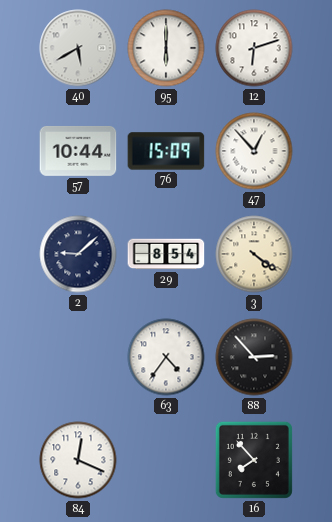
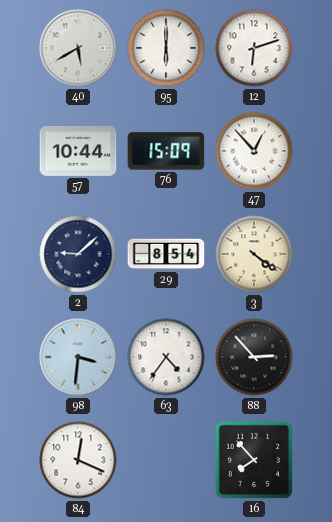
98: none -> 3:31
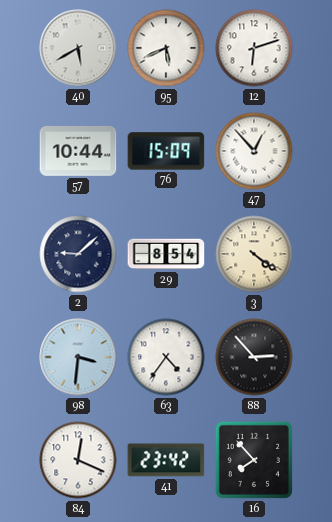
95: 6:00 -> 5:41
41: none -> 23:42
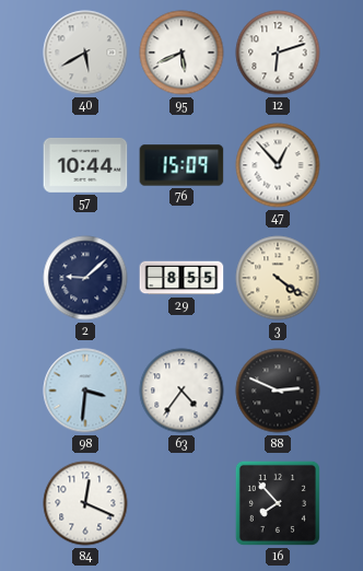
29: 8:54 -> 8:55
88: 2:53 -> 2:49
41: 23:42 -> none
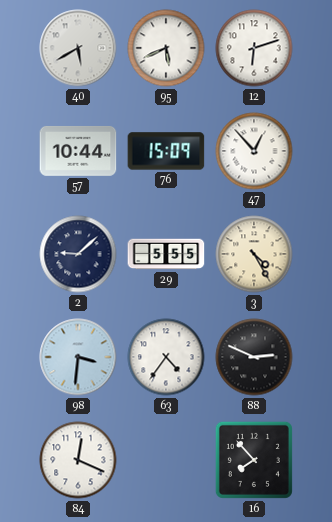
29: 8:55 -> 5:55
3: 4:21 -> 4:25
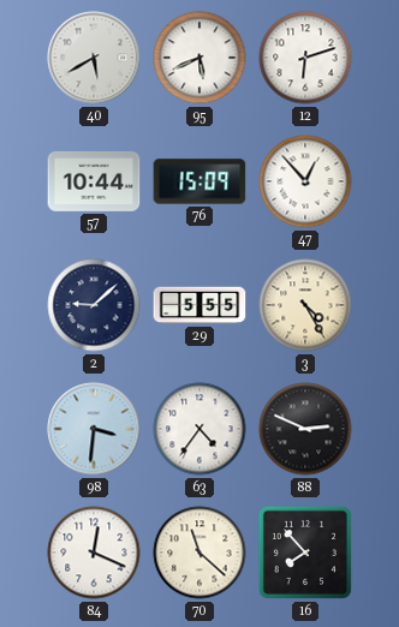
70: none -> 11:22
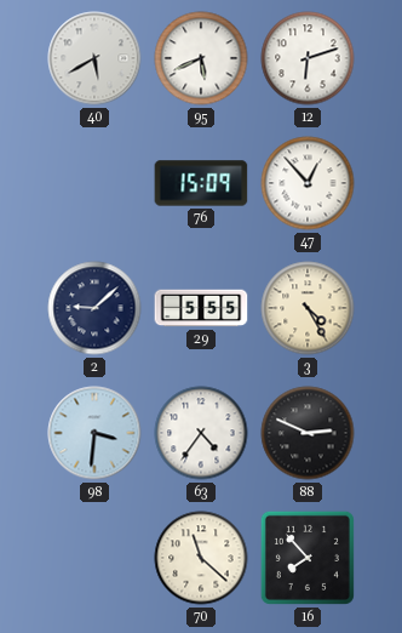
57: 10:44 -> none
84: 12:19 -> none
